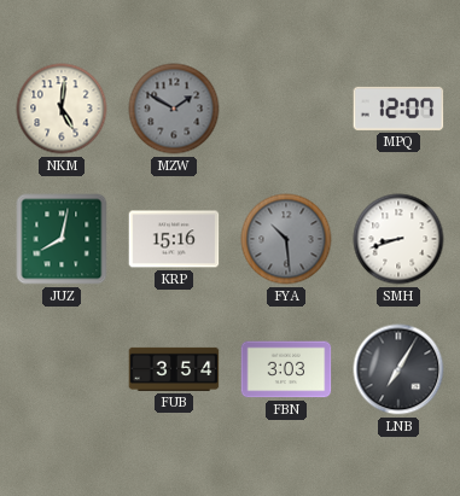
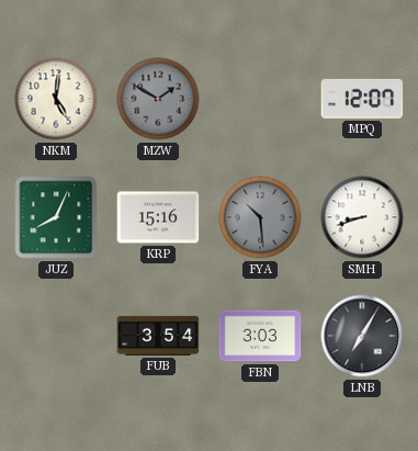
JUZ: 8:02 -> 8:04
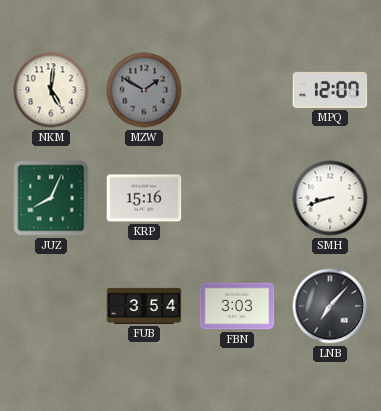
FYA: 10:29 -> none
LNB: 7:05 -> 7:07
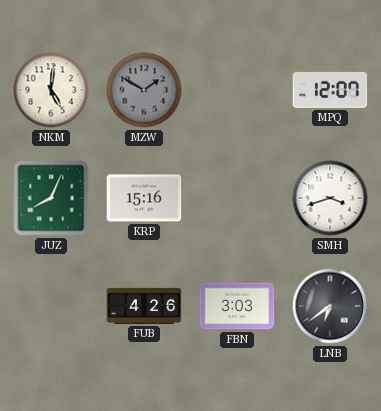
SMH: 8:42 -> 3:42
FUB: 3:54 -> 4:26
LNB: 7:07 -> 6:39
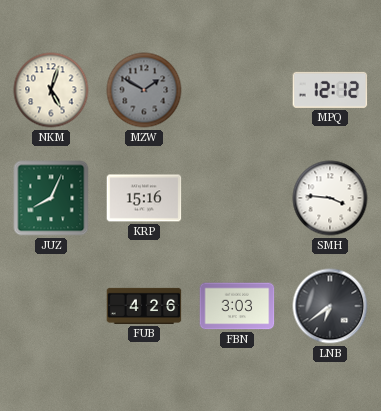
NKM: 5:01 -> 5:03
MPQ: 12:07 -> 12:12
SMH: 3:42 -> 3:46
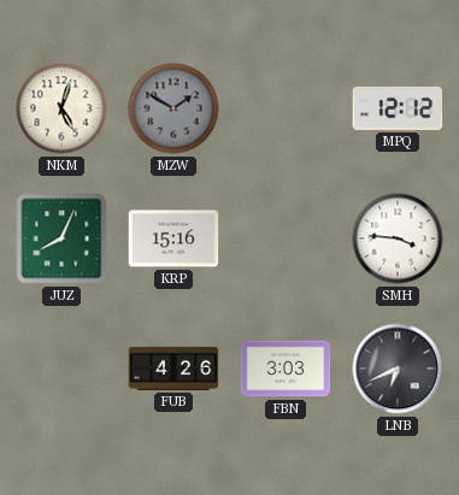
LNB: 6:39 -> 6:41
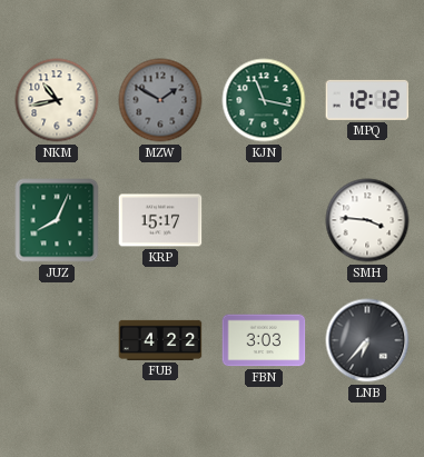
NKM: 5:03 -> 10:43
KJN: none -> 11:17
KRP: 15:16 -> 15:17
FUB: 4:26 -> 4:22
LNB: 6:41 -> 6:37
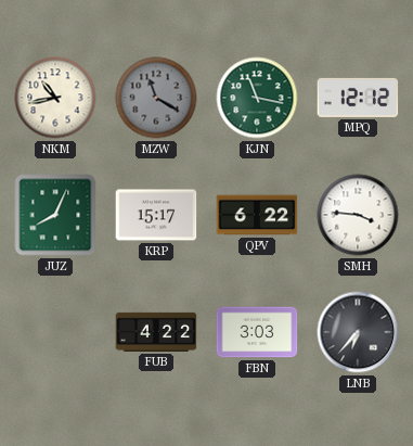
MZW: 1:50 -> 11:20
QPV: none -> 6:22
